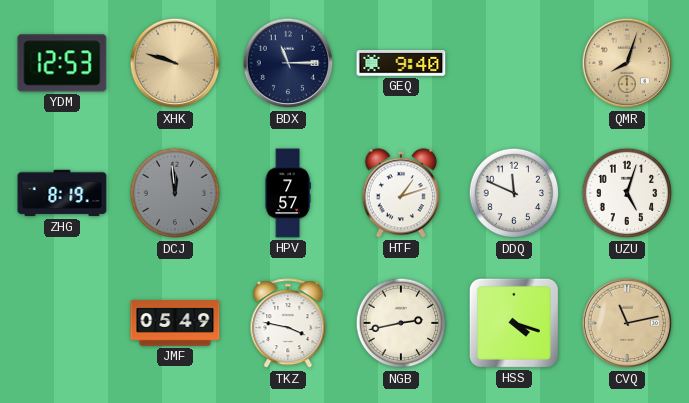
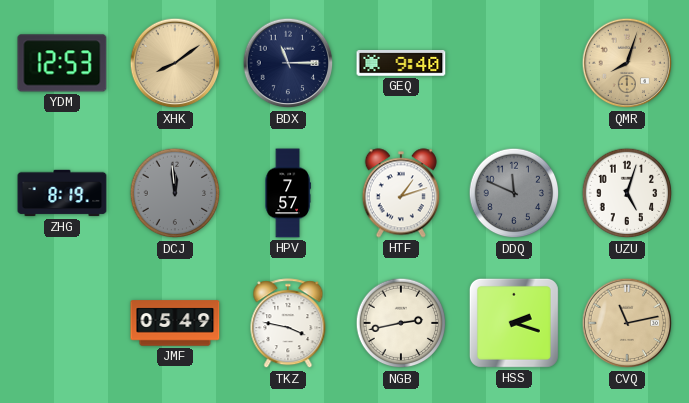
XHK: 9:48 -> 8:09
DDQ dial: white -> grey
HSS: 4:18 -> 2:18
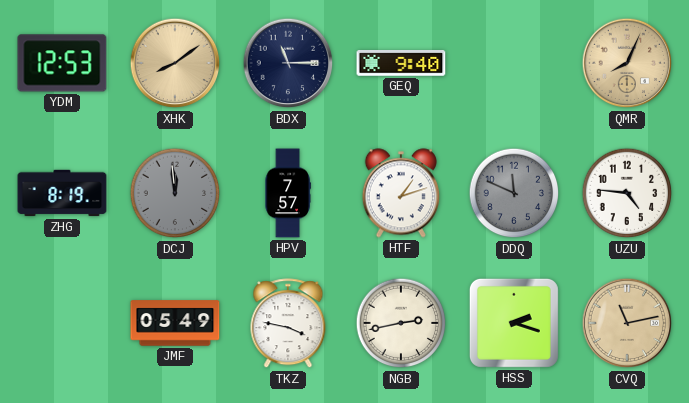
QMR: 8:03 -> 8:04
UZU: 5:03 -> 4:46
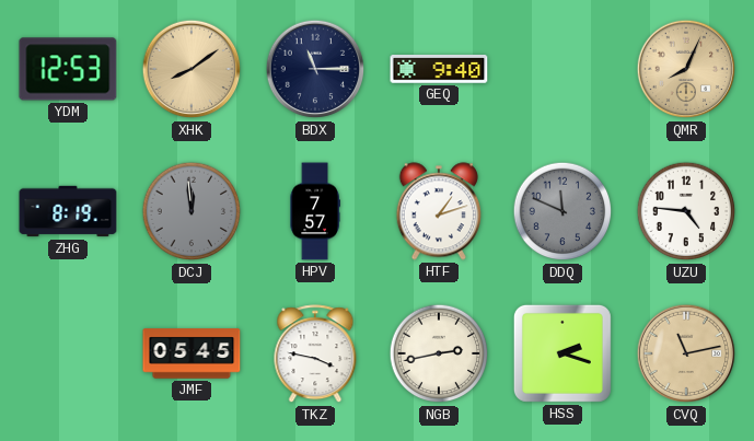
JMF: 05:49 -> 05:45
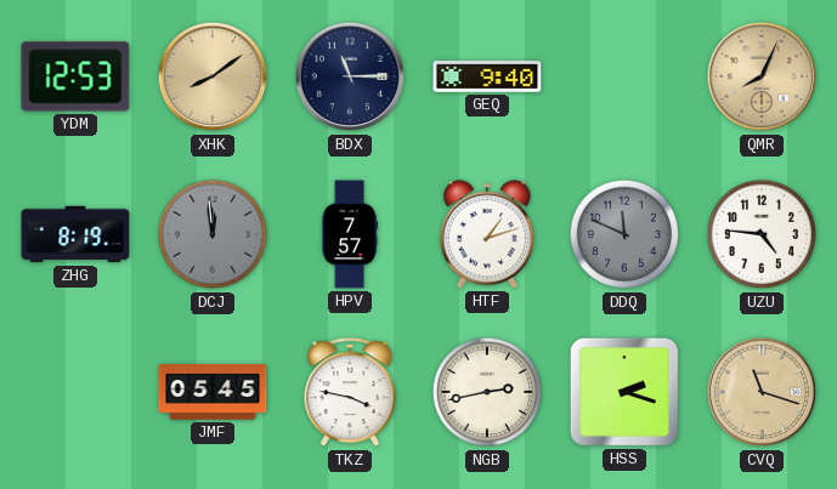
CVQ: 11:13 -> 11:18
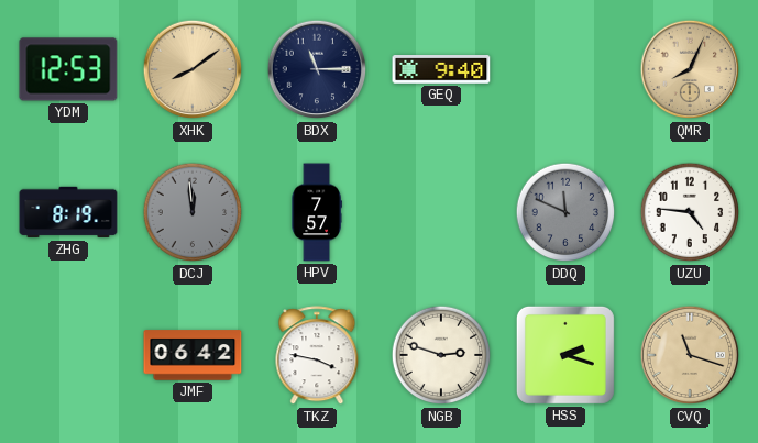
HTF: 1:12 -> none
JMF: 05:45 -> 06:42
NGB: 2:43 -> 2:48
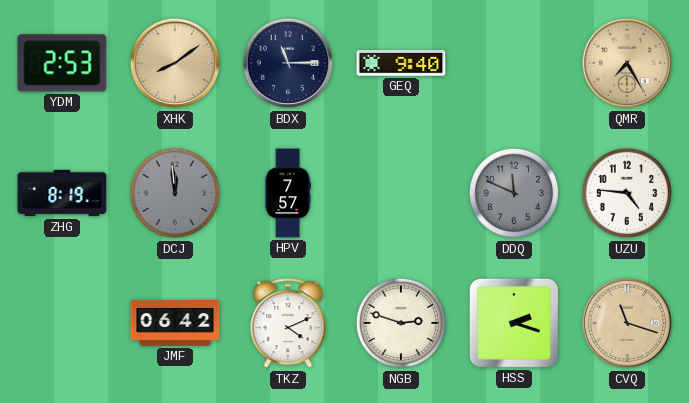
YDM: 12:53 -> 2:53
QMR: 8:04 -> 7:25
TKZ: 3:47 -> 4:11
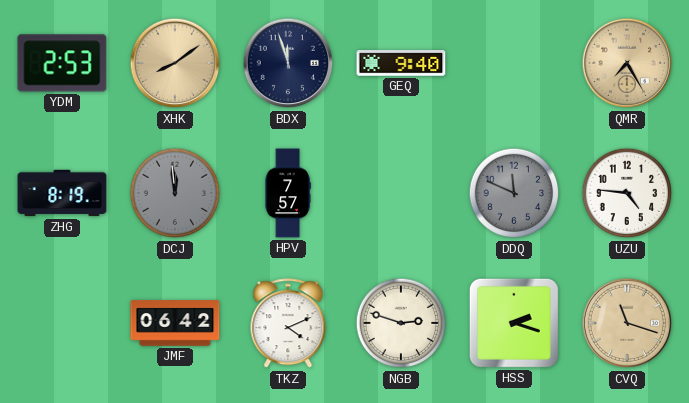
BDX: 11:15 -> 11:57
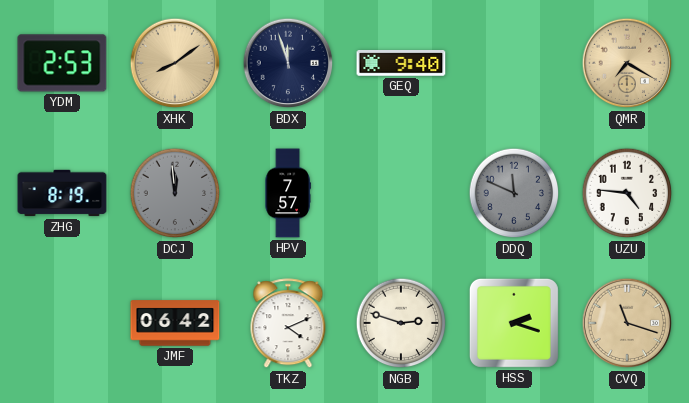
QMR: 7:25 -> 7:20
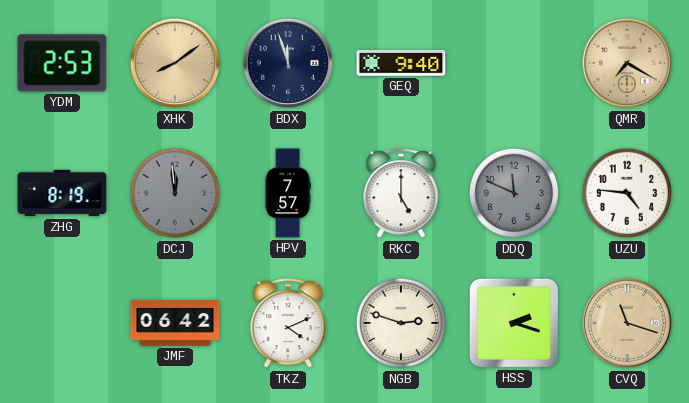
RKC: none -> 5:00
